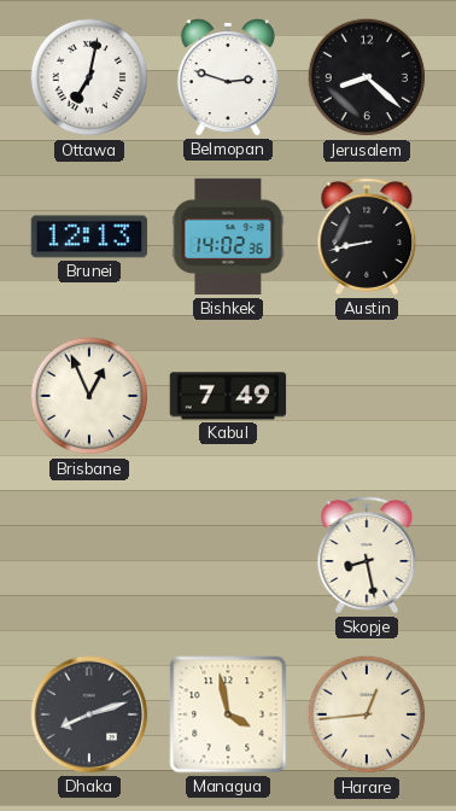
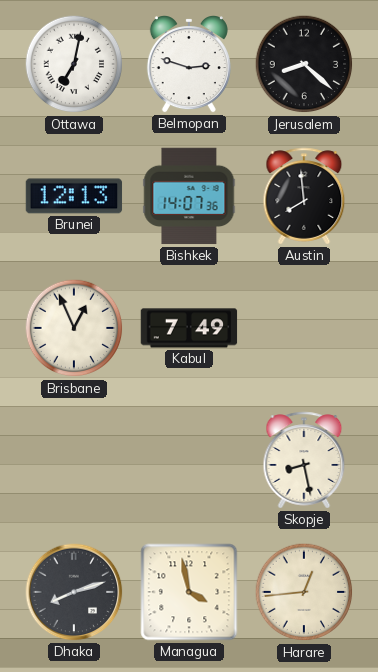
Bishkek: 14:02 -> 14:07
Austin: 8:43 -> 7:59
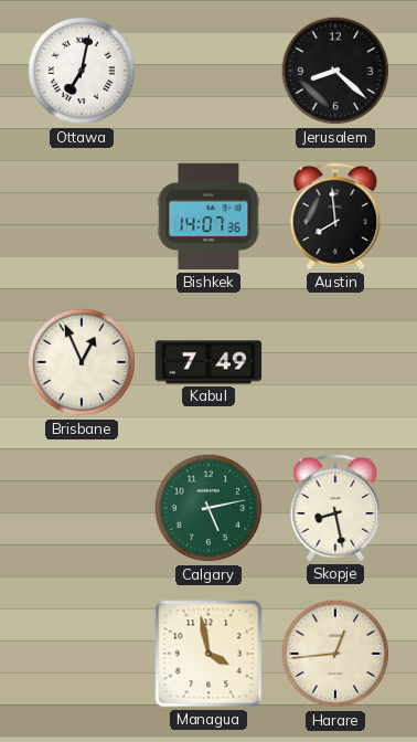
Belmopan: 2:48 -> none
Brunei: 12:13 -> none
Calgary: none -> 5:13
Dhaka: 8:12 -> none
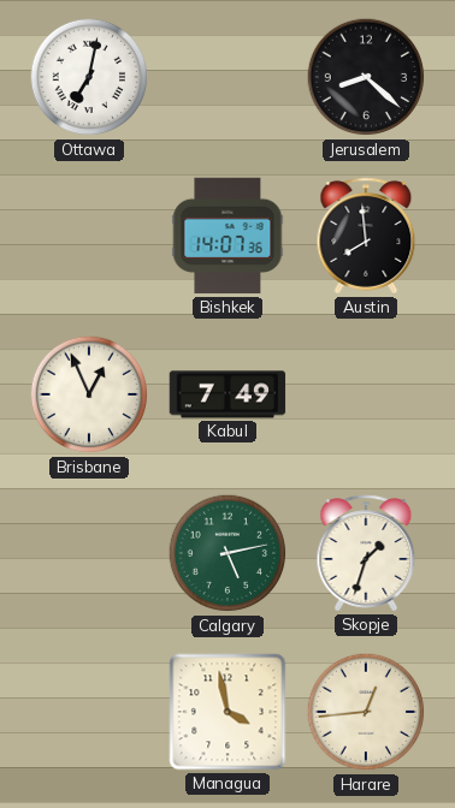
Skopje: 8:28 -> 1:33
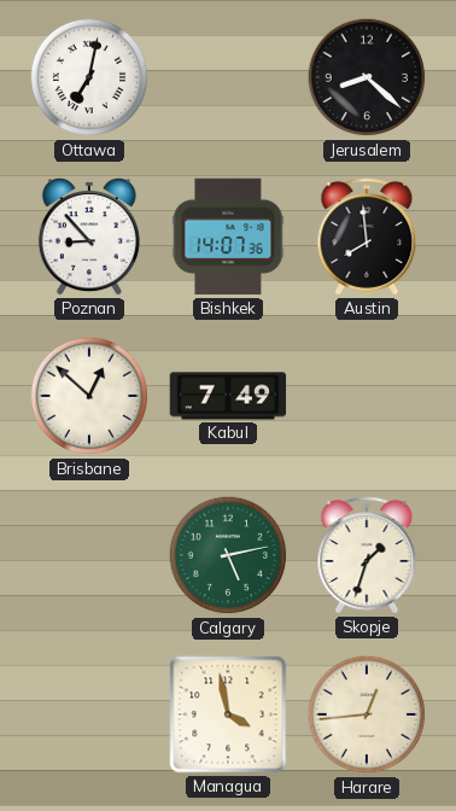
Poznan: none -> 8:53
Brisbane: 12:56 -> 12:52
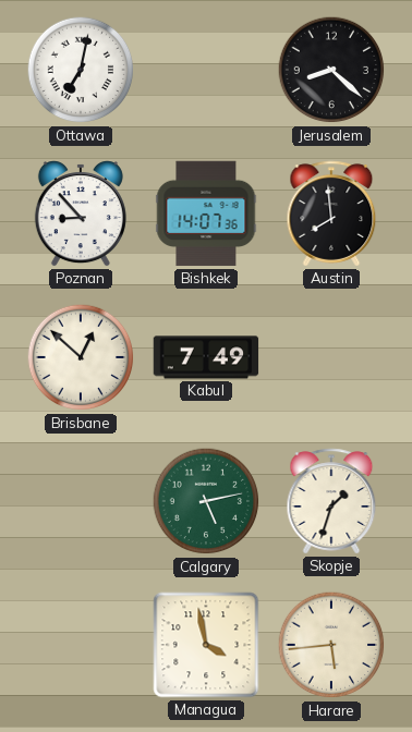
Harare: 12:44 -> 5:44
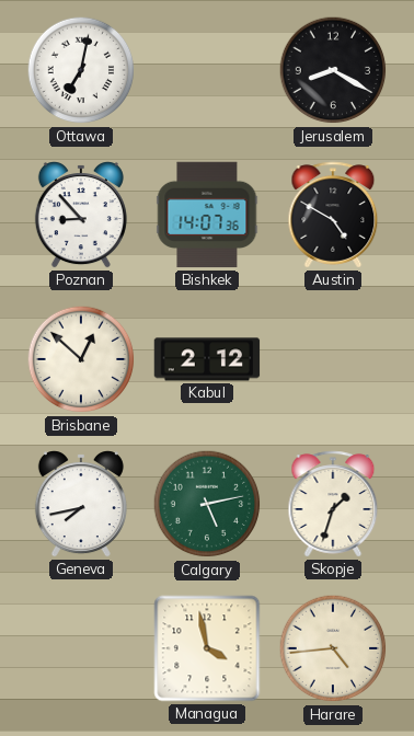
Jerusalem: 8:22 -> 8:20
Austin: 7:59 -> 4:50
Kabul: 7:49 -> 2:12
Geneva: none -> 7:43
Harare: 5:44 -> 4:44
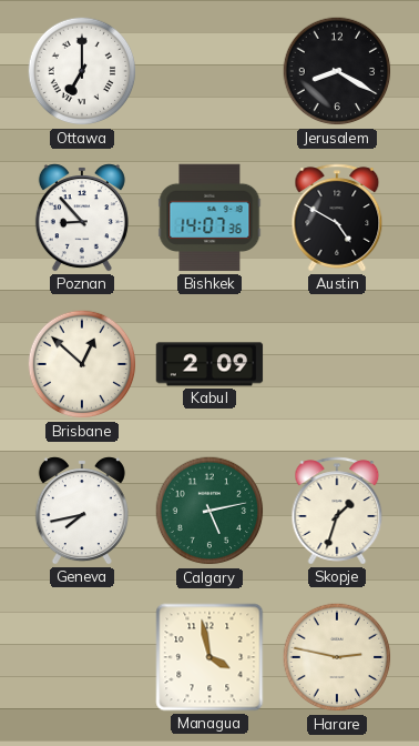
Ottawa: 7:02 -> 7:00
Kabul: 2:12 -> 2:09
Harare: 4:44 -> 2:47
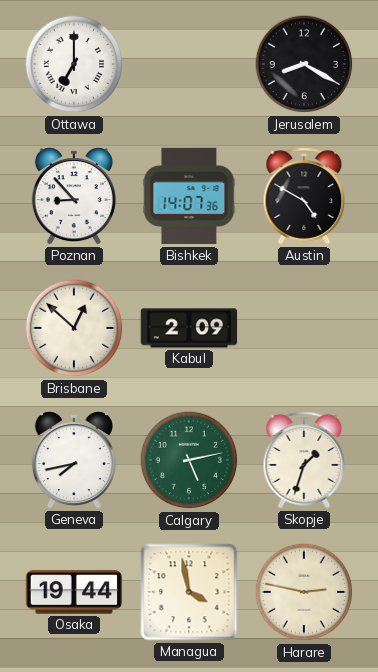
Osaka: none -> 19:44
